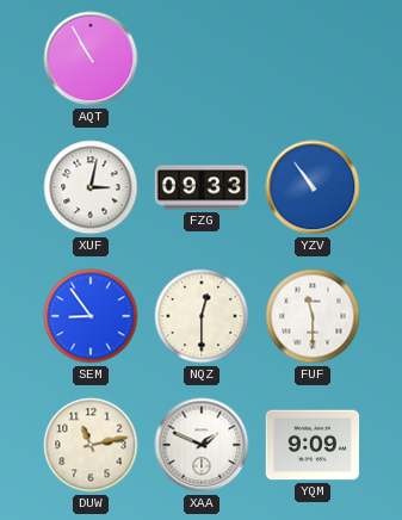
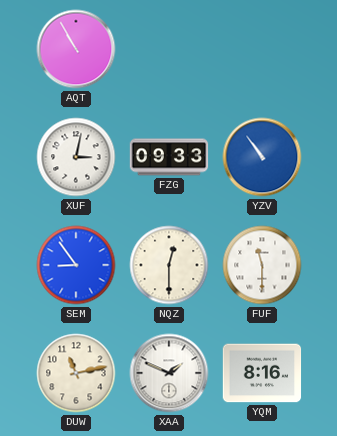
YQM: 9:09 -> 8:16
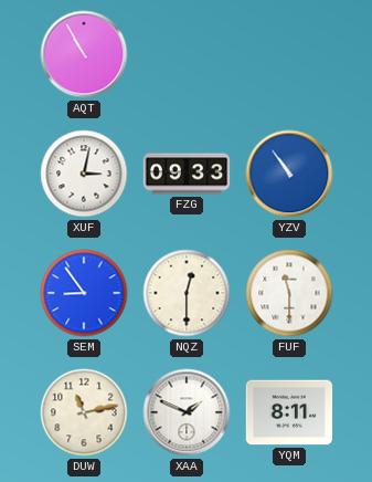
YQM: 8:16 -> 8:11
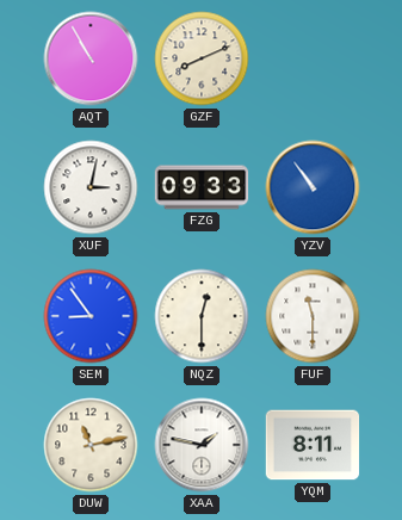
GZF: none -> 8:11
XAA: 1:49 -> 1:47
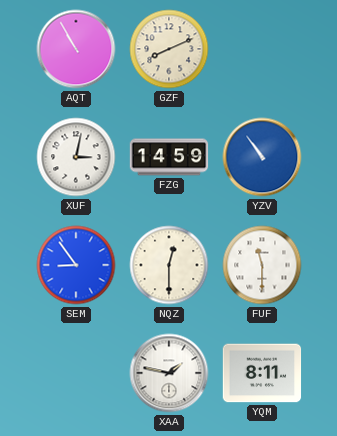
FZG: 09:33 -> 14:59
DUW: 11:13 -> none
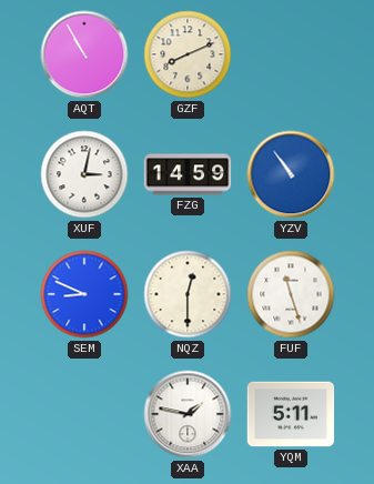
SEM: 8:54 -> 8:49
FUF: 11:30 -> 11:27
YQM: 8:11 -> 5:11
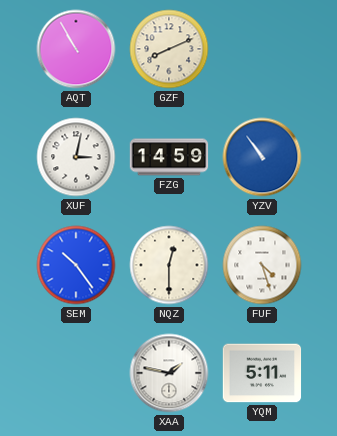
SEM: 8:49 -> 10:24
FUF: 11:27 -> 4:27
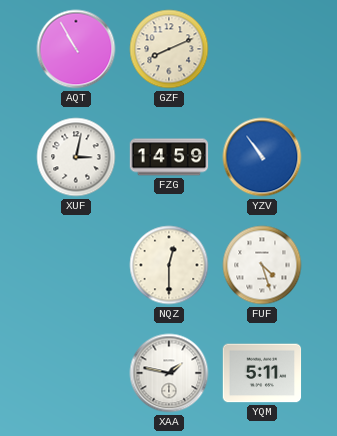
SEM: 10:24 -> none
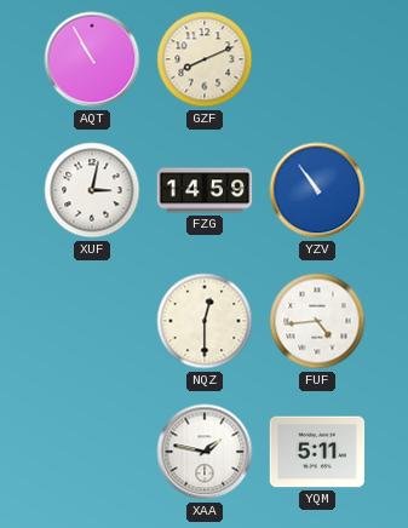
FUF: 4:27 -> 4:44
